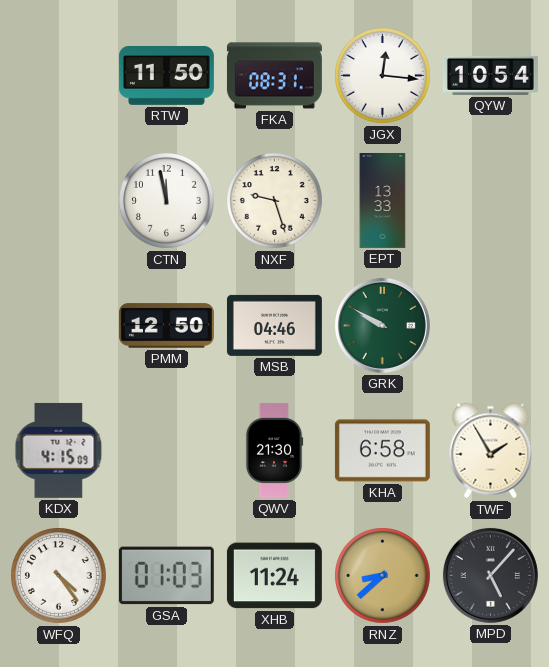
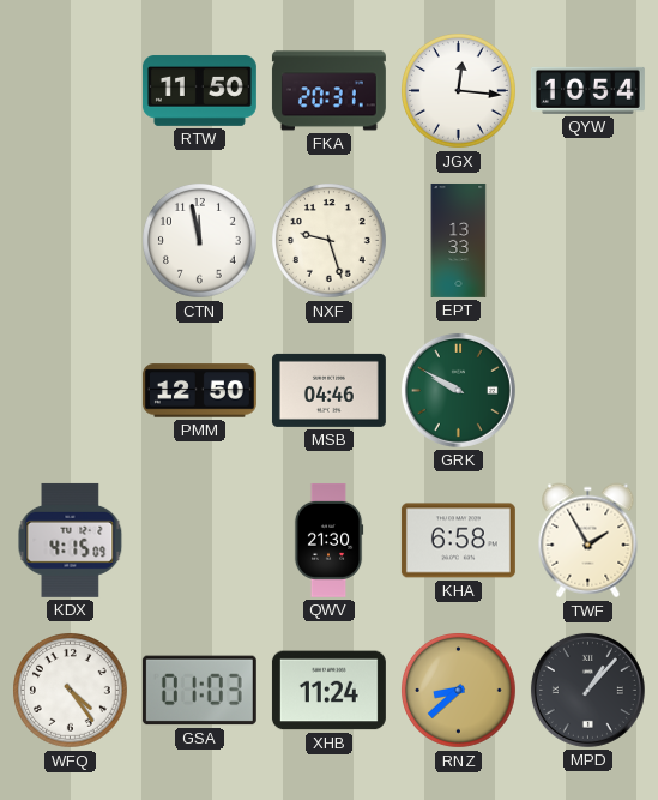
FKA: 08:31 -> 20:31
MPD: 5:07 -> 1:07
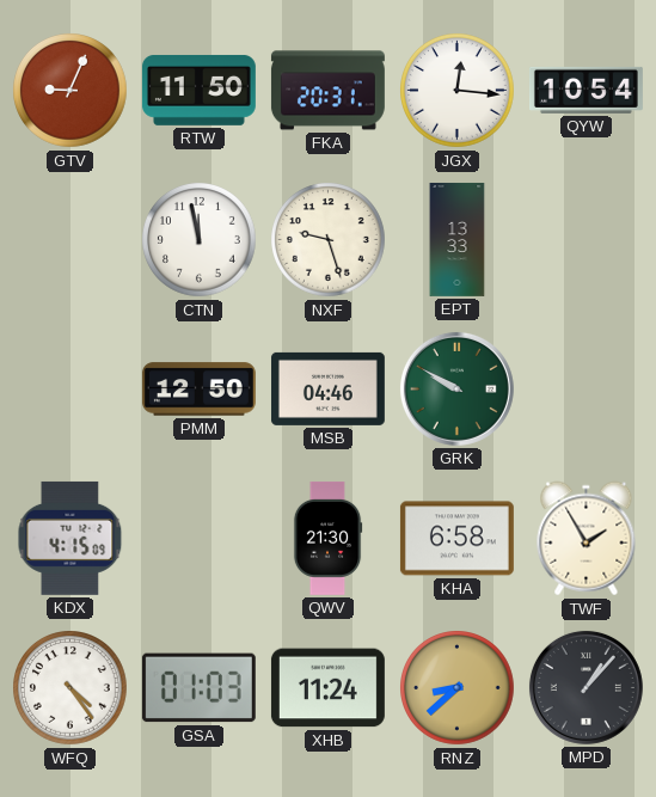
GTV: none -> 9:04
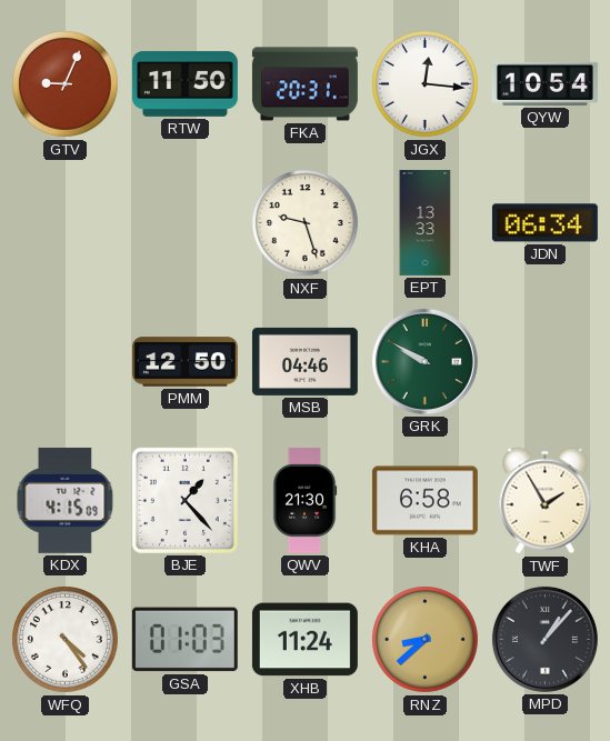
CTN: 11:58 -> none
JDN: none -> 06:34
BJE: none -> 1:23
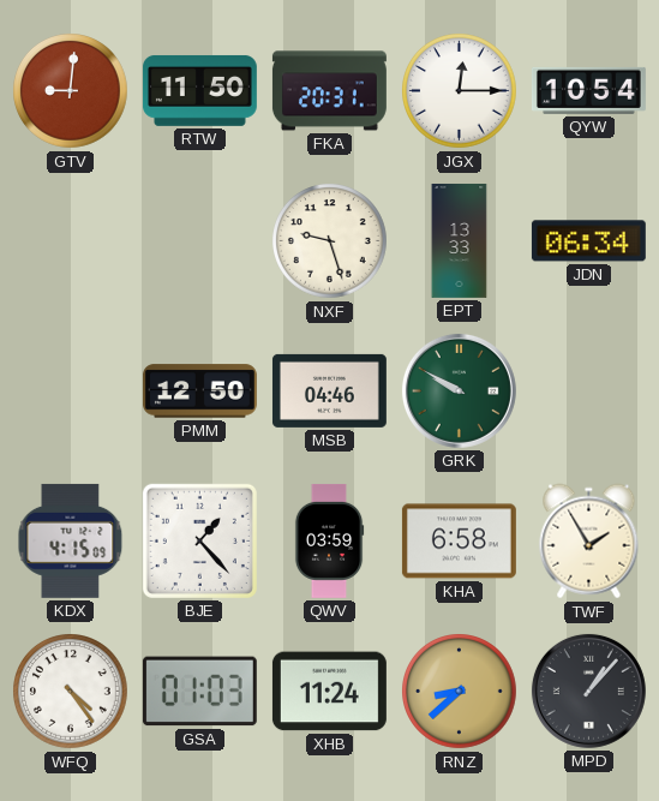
GTV: 9:04 -> 9:01
JGX: 12:16 -> 12:15
QWV: 21:30 -> 03:59
